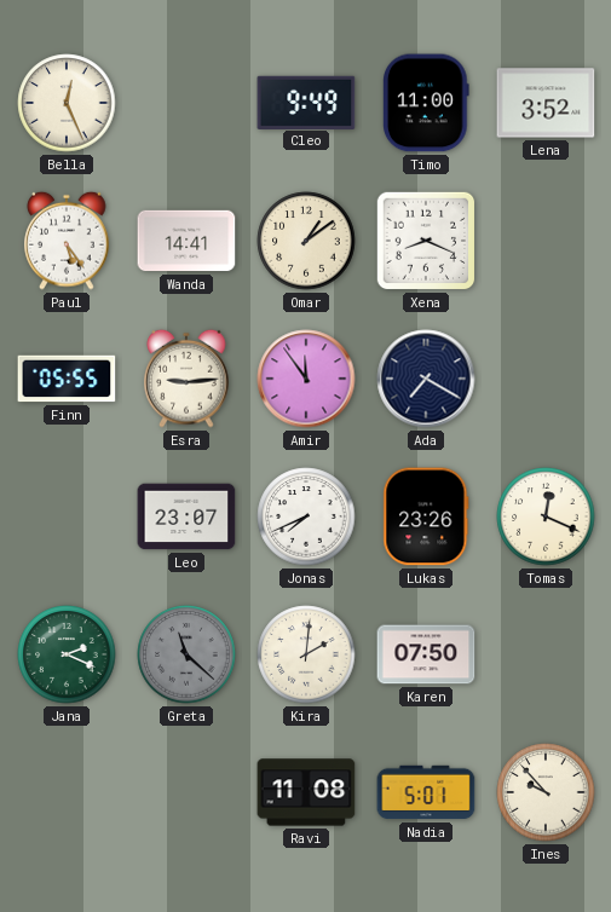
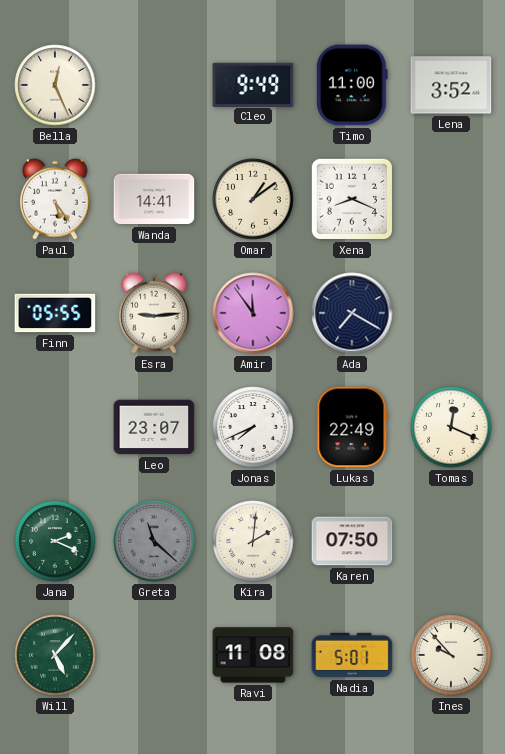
Lukas: 23:26 -> 22:49
Will: none -> 5:07
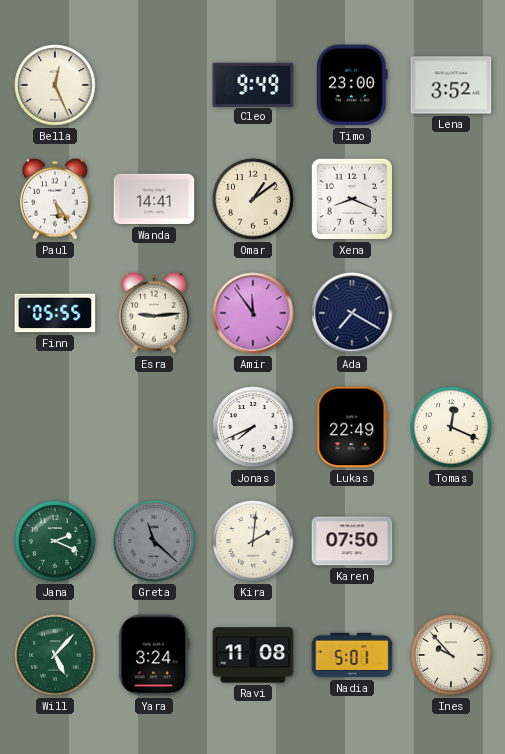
Timo: 11:00 -> 23:00
Leo: 23:07 -> none
Yara: none -> 3:24
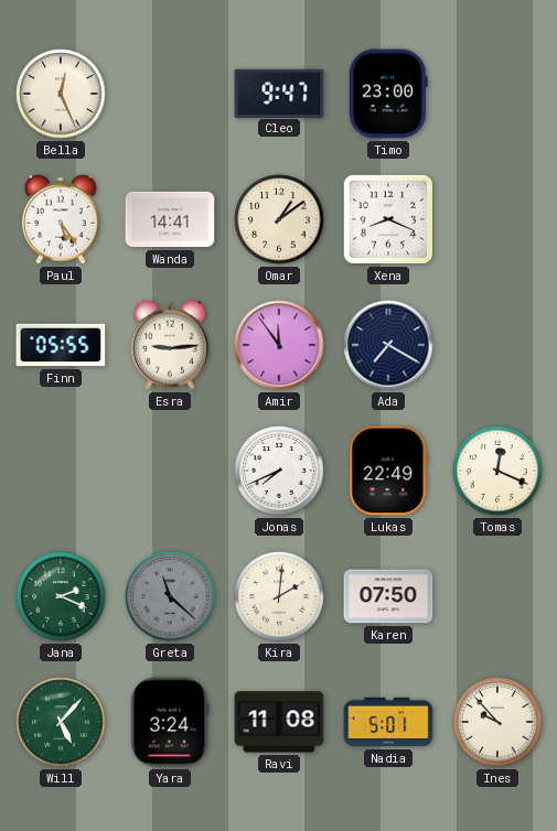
Cleo: 9:49 -> 9:47
Lena: 3:52 -> none
